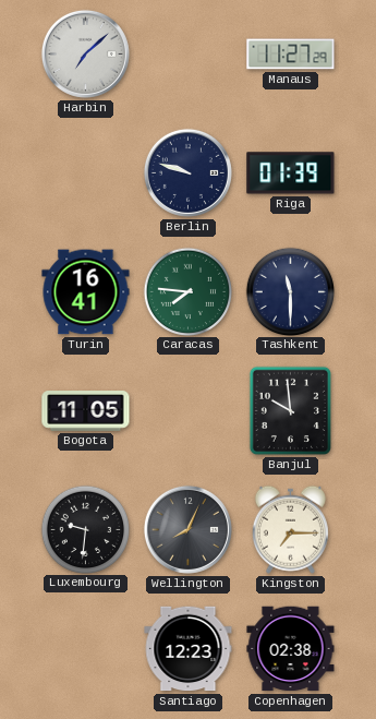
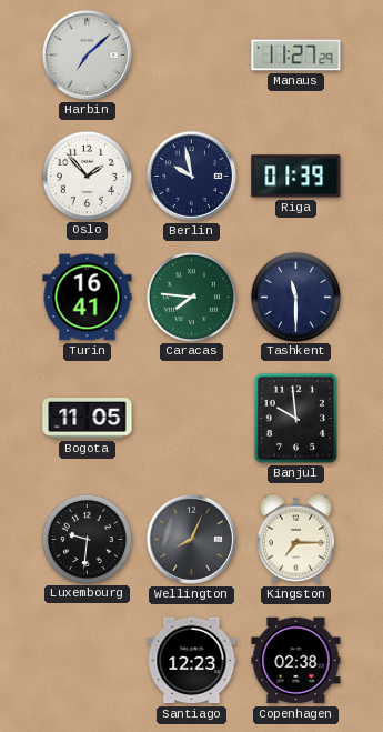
Oslo: none -> 1:53
Berlin: 9:48 -> 9:58
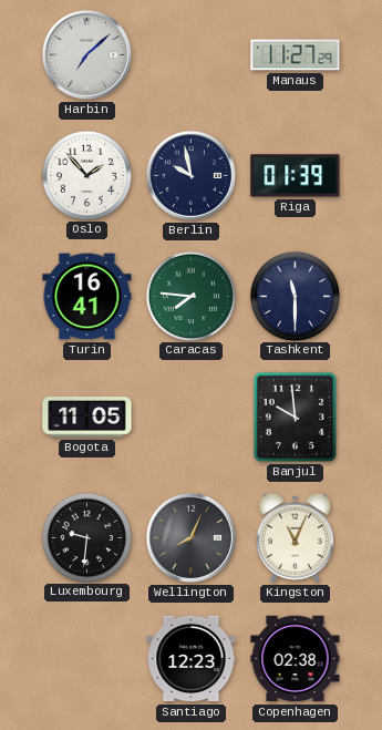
Kingston: 7:15 -> 11:04
